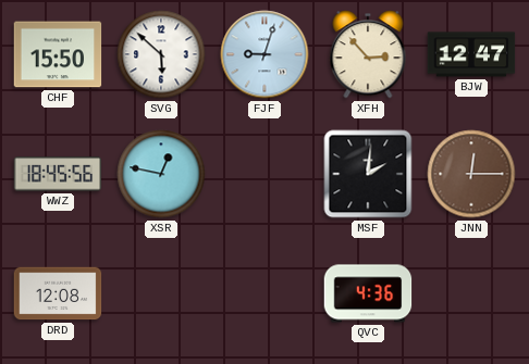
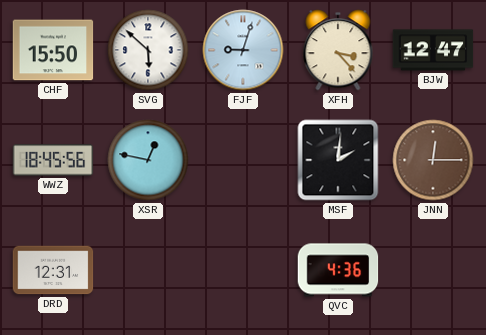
XFH: 2:53 -> 3:23
DRD: 12:08 -> 12:31
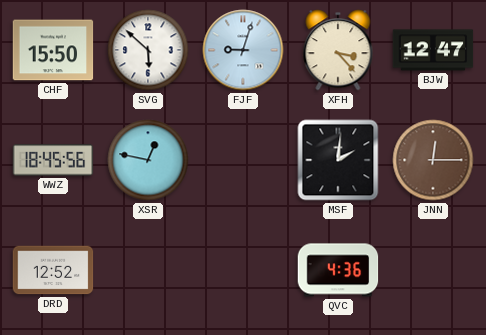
DRD: 12:31 -> 12:52
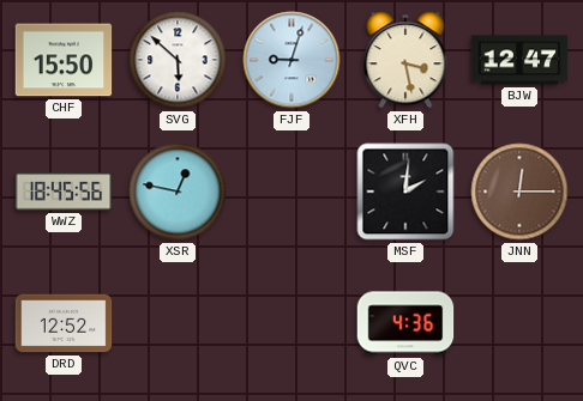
XFH: 3:23 -> 3:28
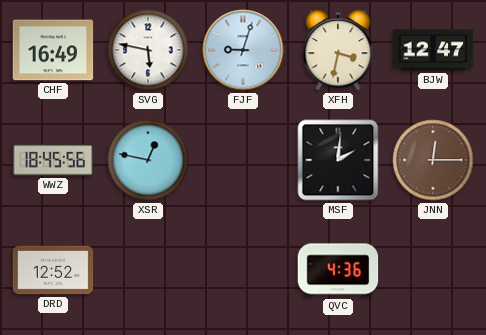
CHF: 15:50 -> 16:49
SVG: 5:52 -> 5:47
XFH: 3:28 -> 3:32
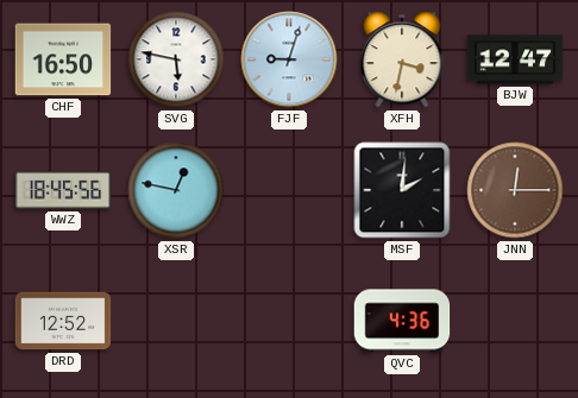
CHF: 16:49 -> 16:50
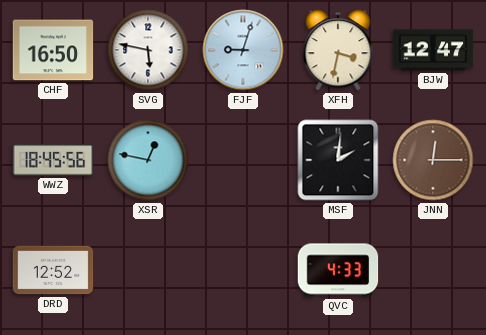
QVC: 4:36 -> 4:33
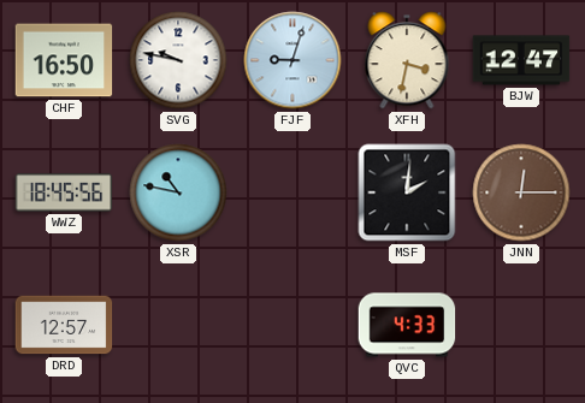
SVG: 5:47 -> 9:47
XSR: 12:47 -> 10:47
DRD: 12:52 -> 12:57
